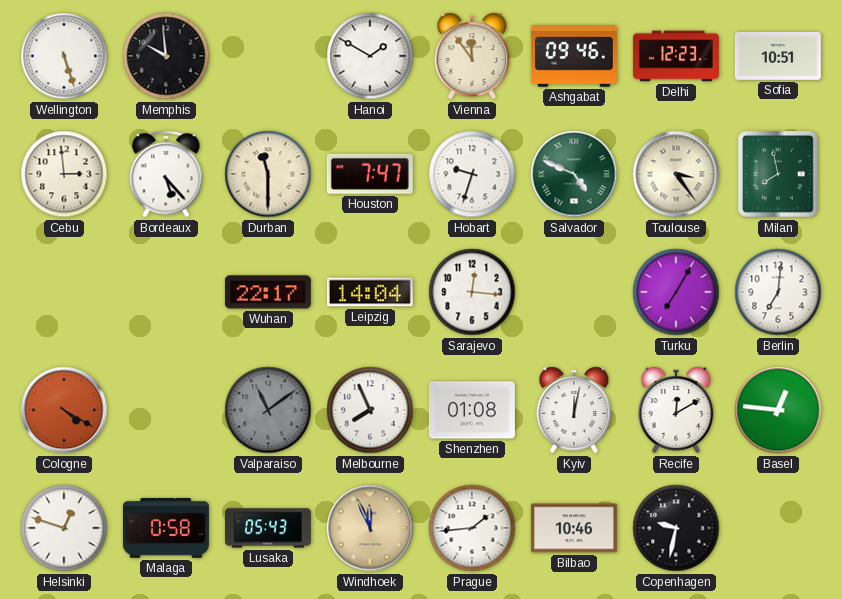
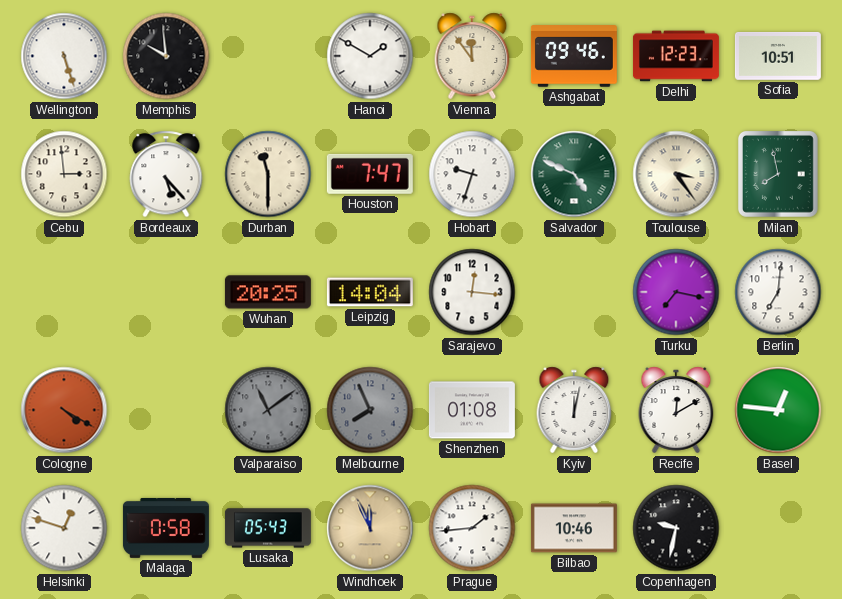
Wuhan: 22:17 -> 20:25
Turku: 7:05 -> 7:17
Melbourne dial: white -> grey
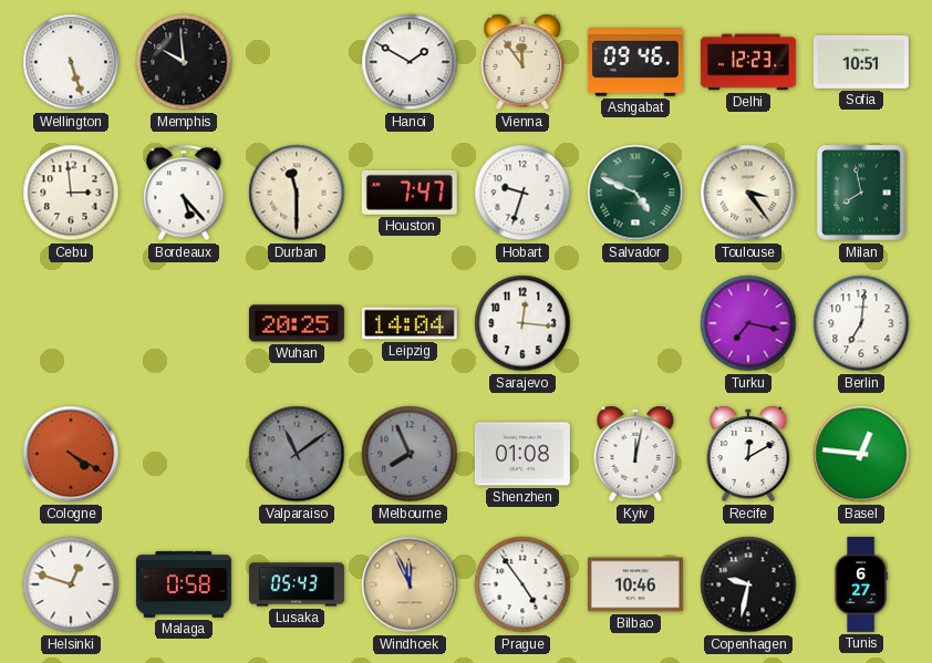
Prague: 1:44 -> 4:54
Tunis: none -> 6:27
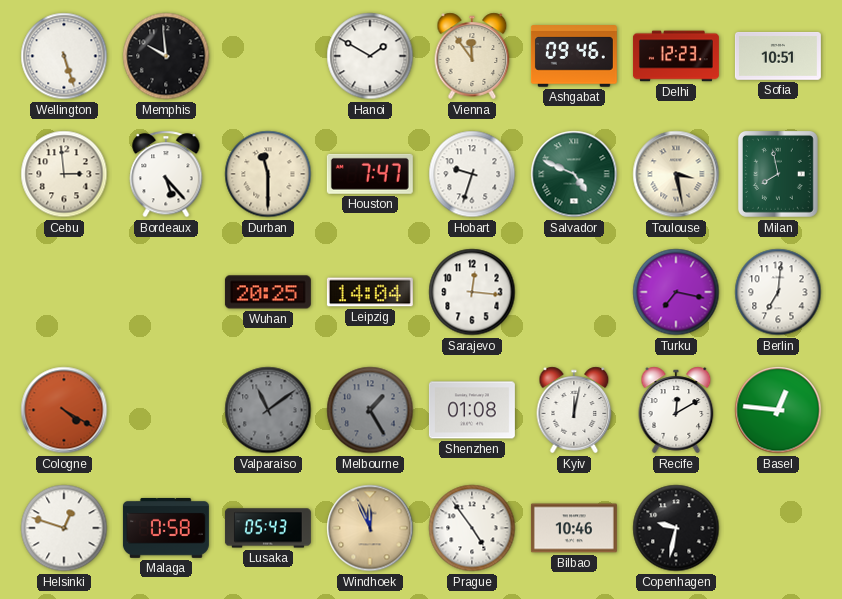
Toulouse: 3:24 -> 3:28
Melbourne: 7:56 -> 1:25
Tunis: 6:27 -> none
